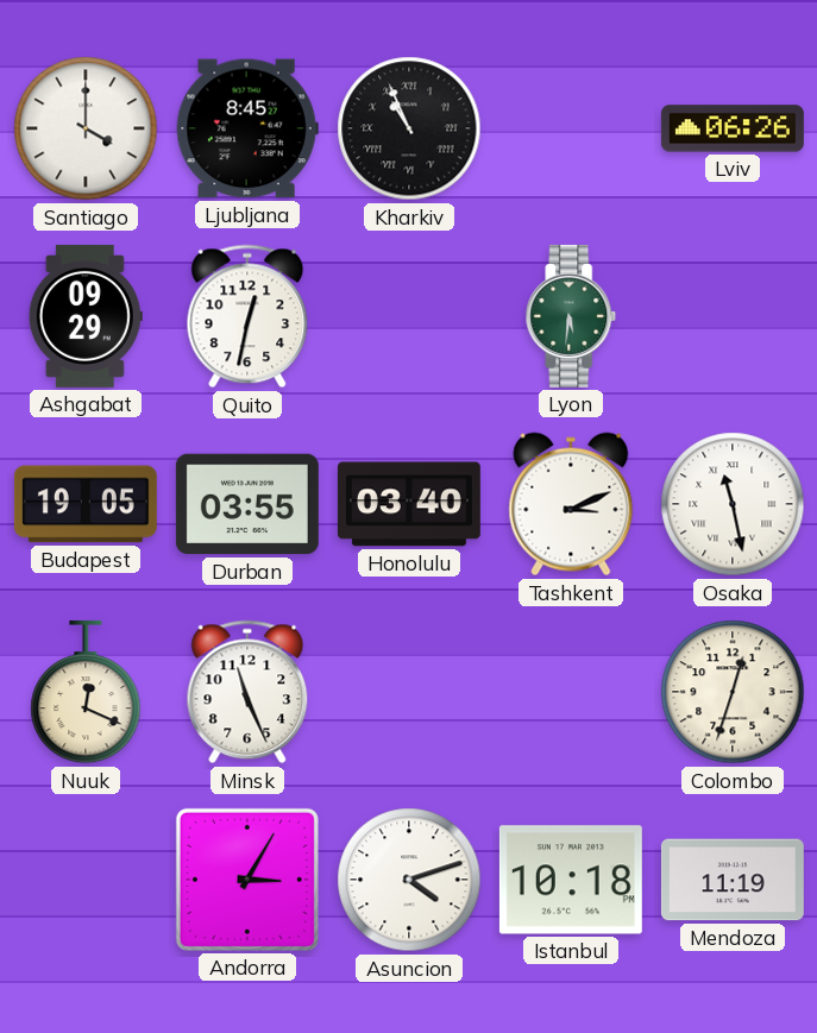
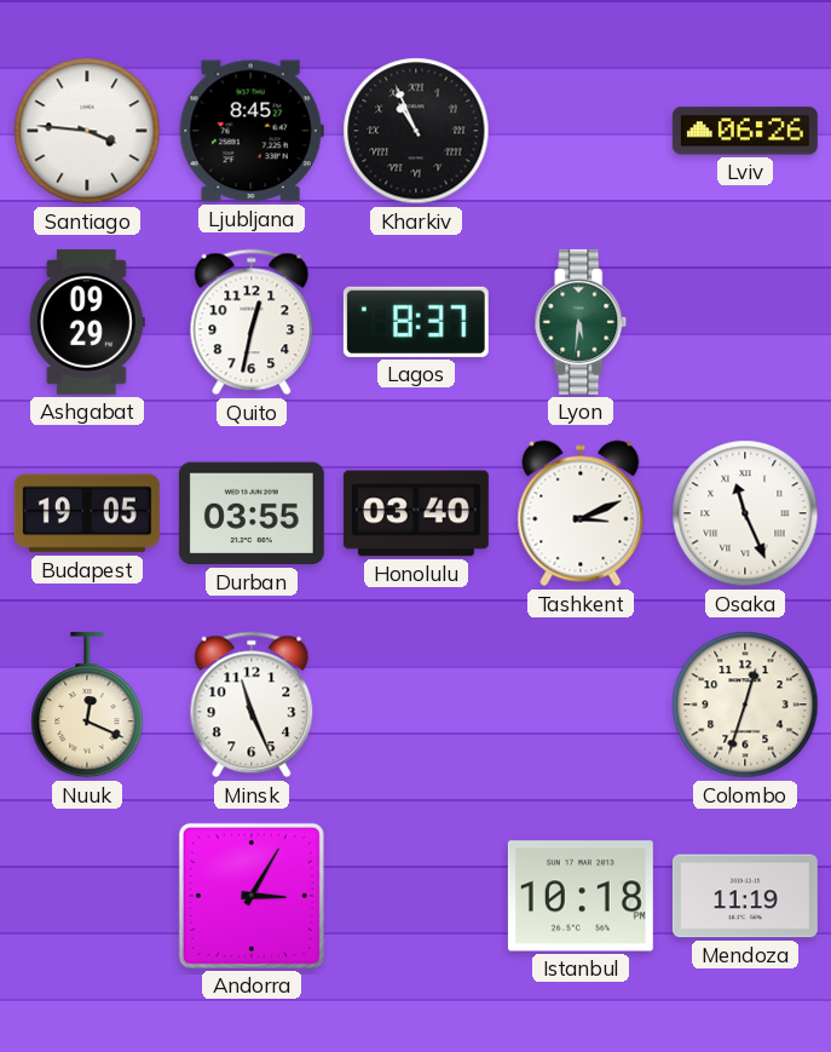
Santiago: 4:00 -> 3:46
Lagos: none -> 8:37
Osaka: 11:28 -> 11:26
Asuncion: 4:12 -> none
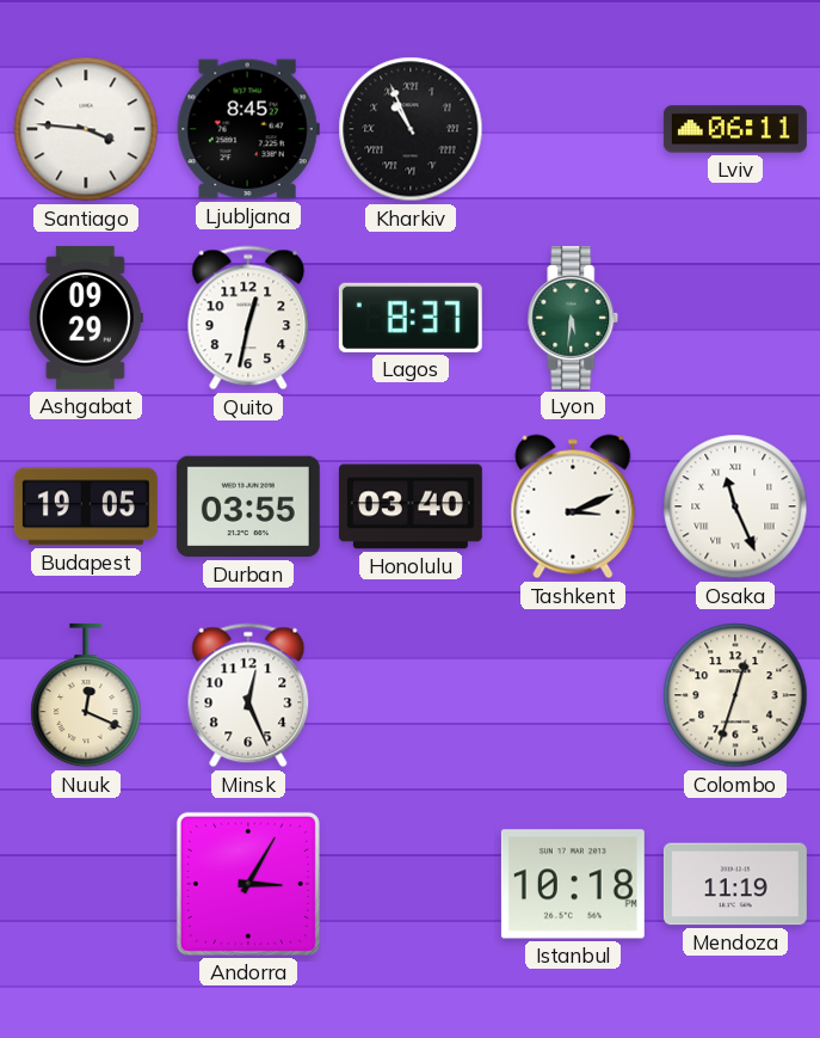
Lviv: 06:26 -> 06:11
Minsk: 11:26 -> 12:26
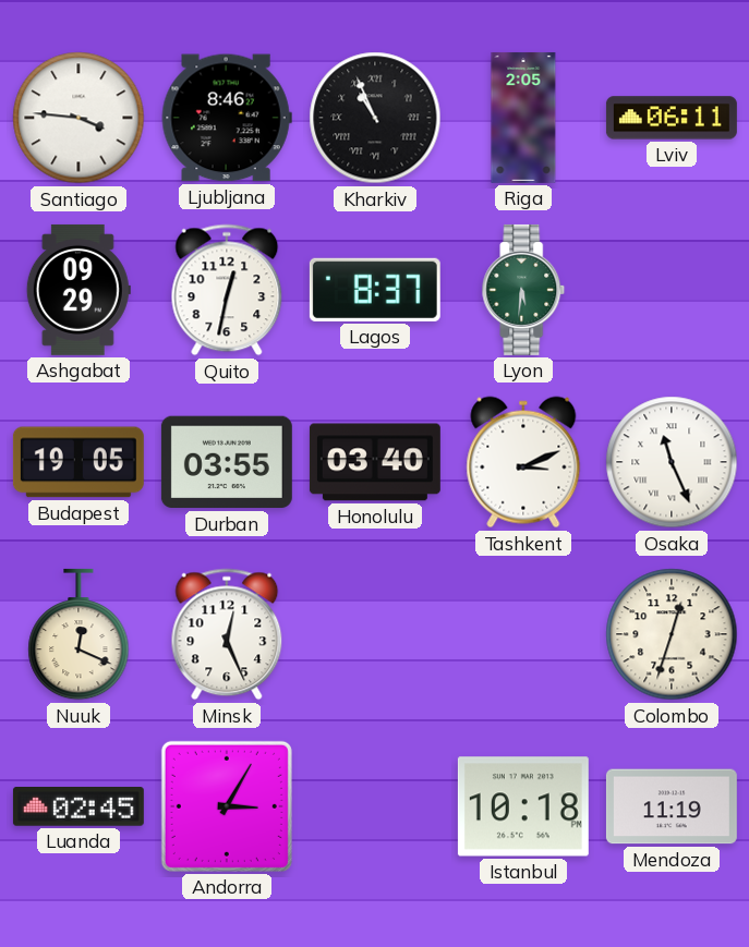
Ljubljana: 8:45 -> 8:46
Riga: none -> 2:05
Luanda: none -> 02:45
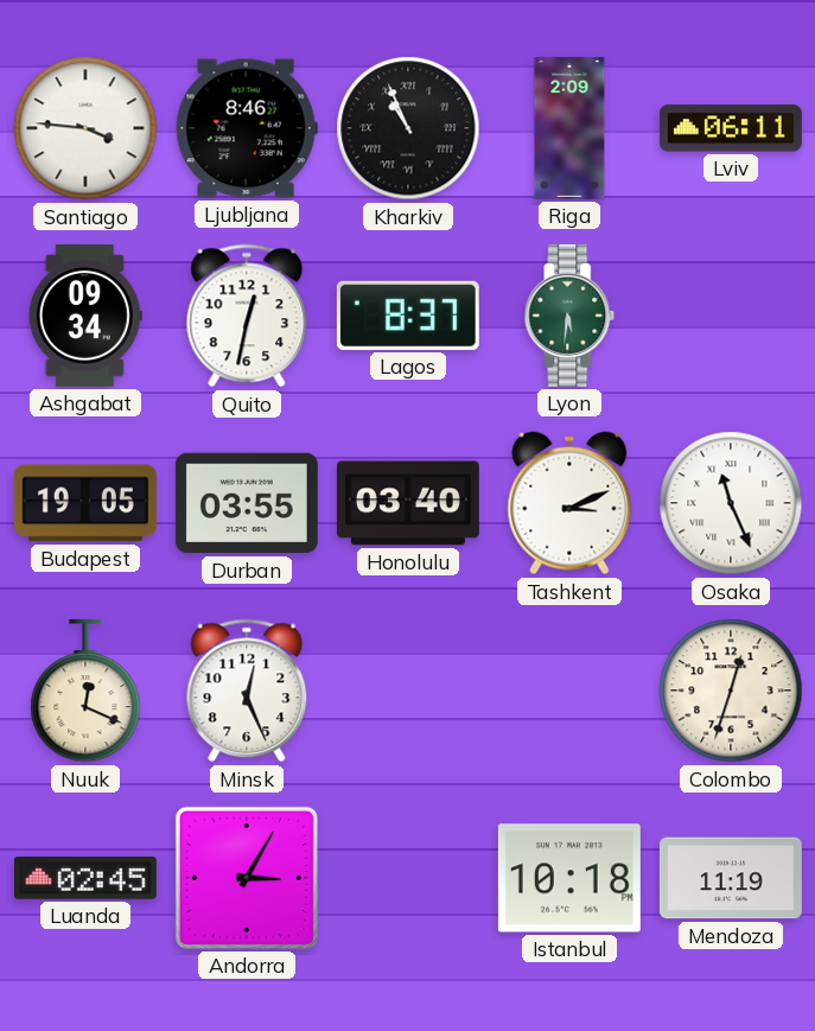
Riga: 2:05 -> 2:09
Ashgabat: 09:29 -> 09:34
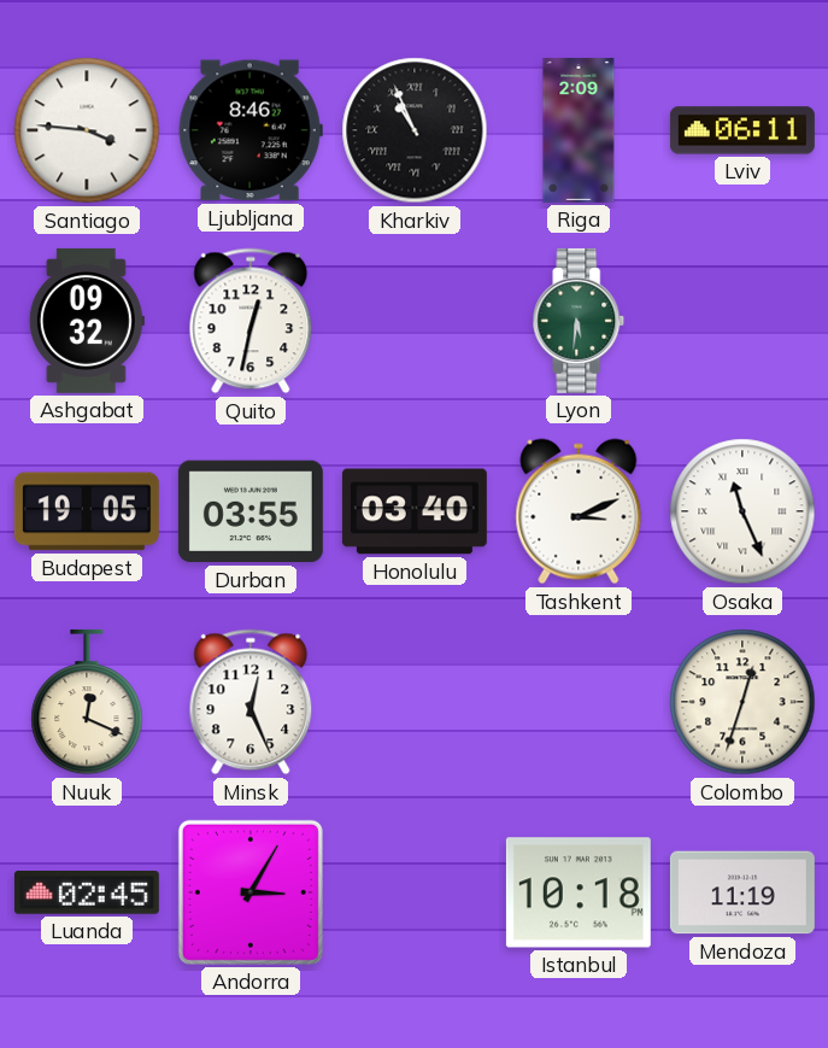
Ashgabat: 09:34 -> 09:32
Lagos: 8:37 -> none
